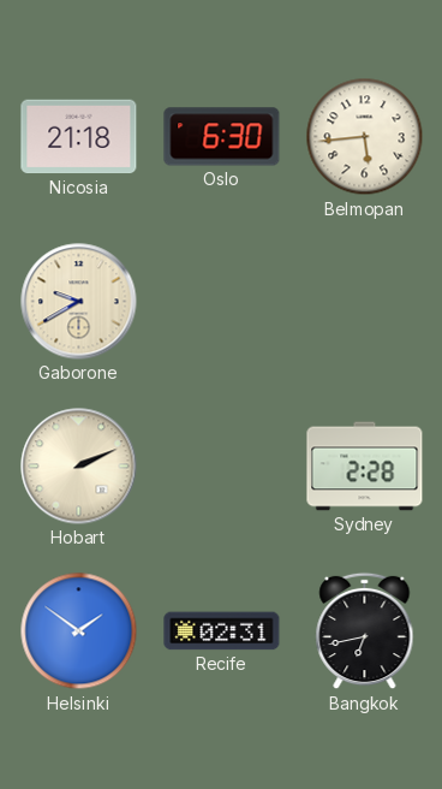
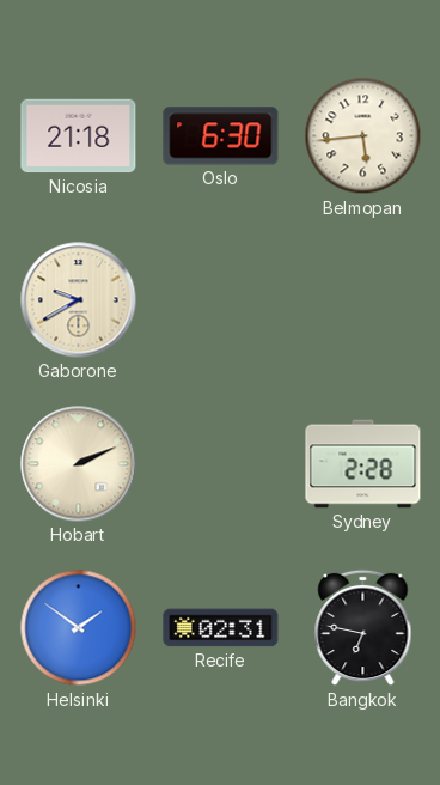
Bangkok: 6:43 -> 6:47
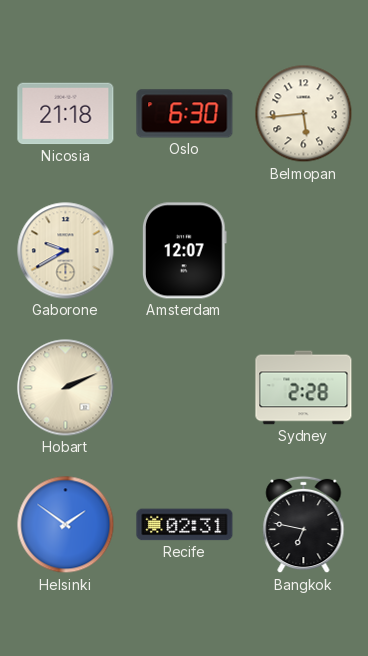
Amsterdam: none -> 12:07
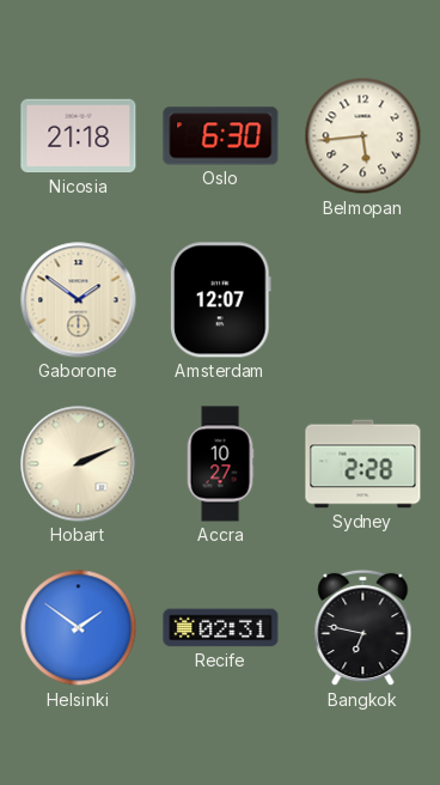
Gaborone: 9:40 -> 1:51
Accra: none -> 10:27
